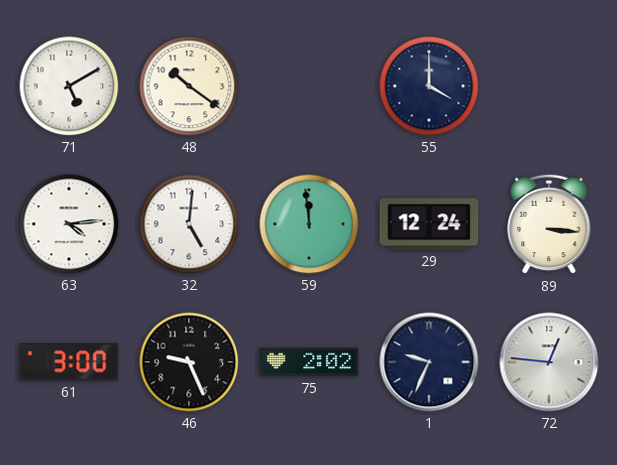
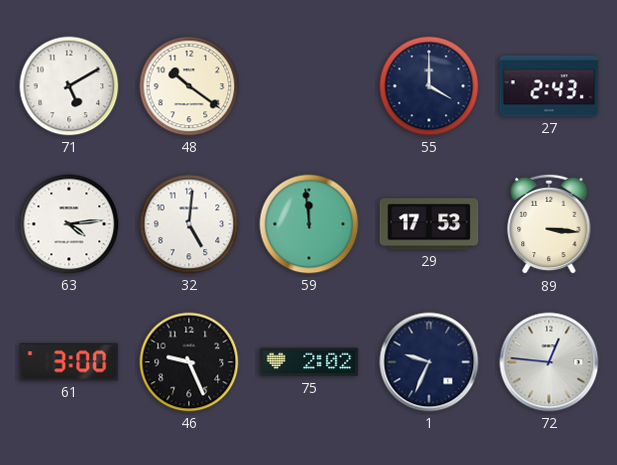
27: none -> 2:43
29: 12:24 -> 17:53
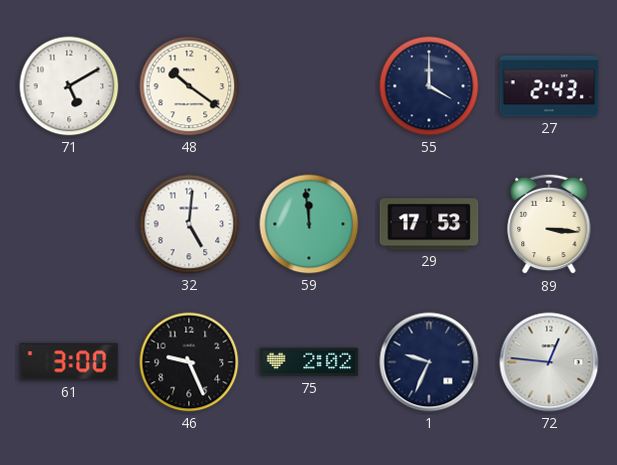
63: 4:14 -> none
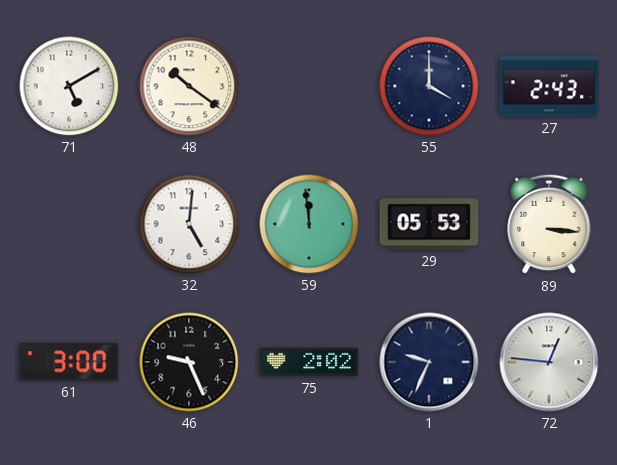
29: 17:53 -> 05:53
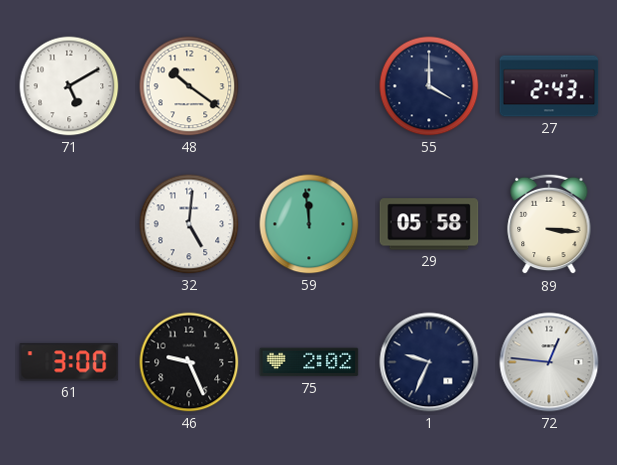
29: 05:53 -> 05:58
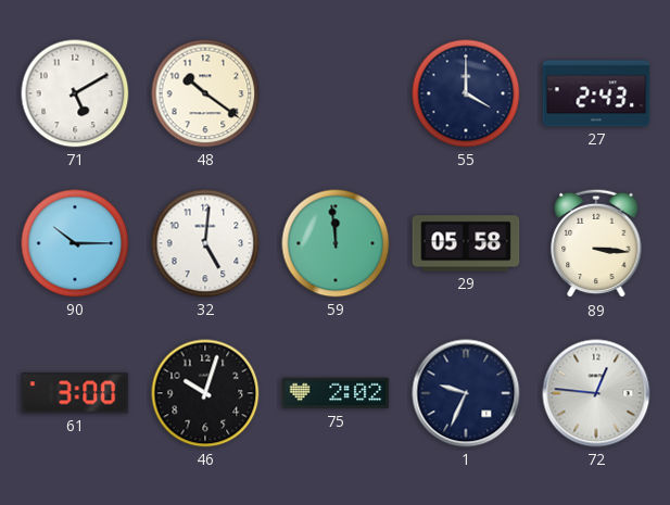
90: none -> 10:15
46: 9:26 -> 10:03
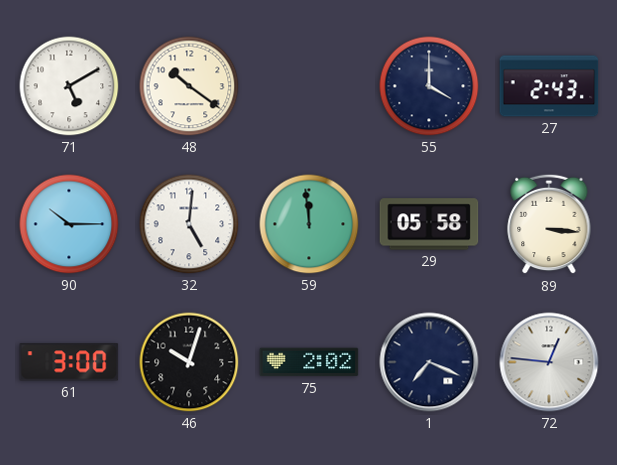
1: 9:34 -> 7:19
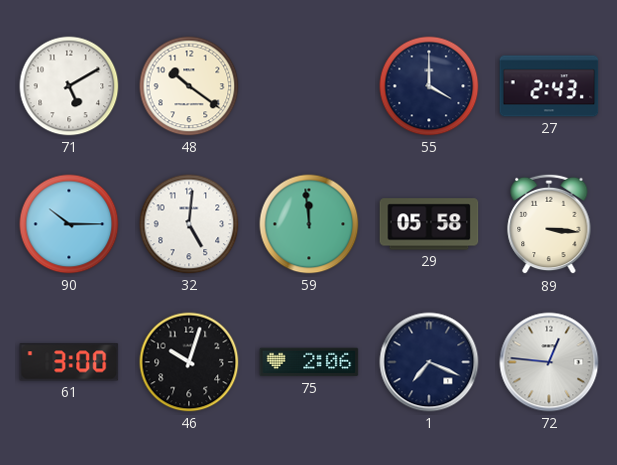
75: 2:02 -> 2:06
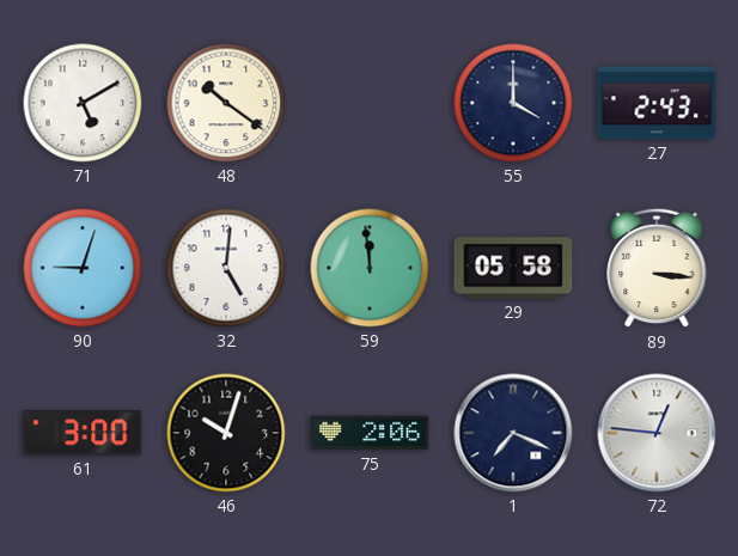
90: 10:15 -> 9:03
